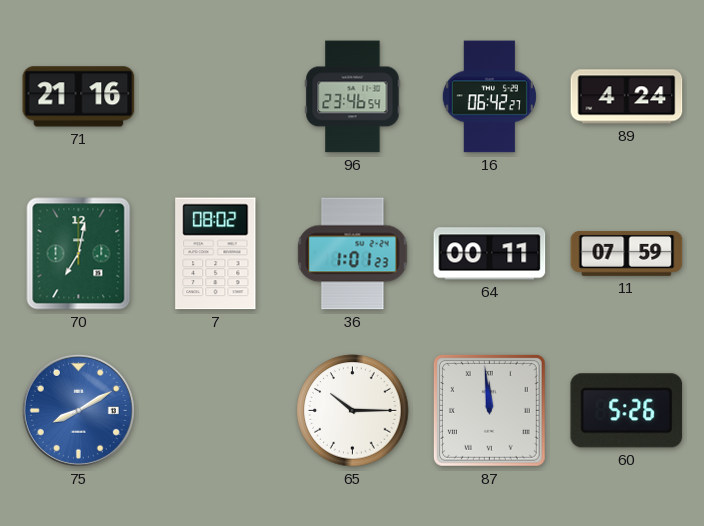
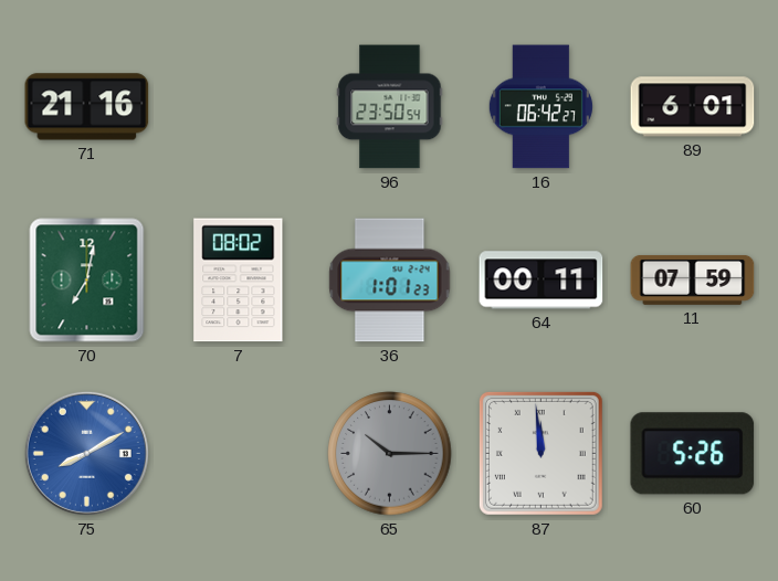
96: 23:46 -> 23:50
89: 4:24 -> 6:01
65 dial: white -> grey
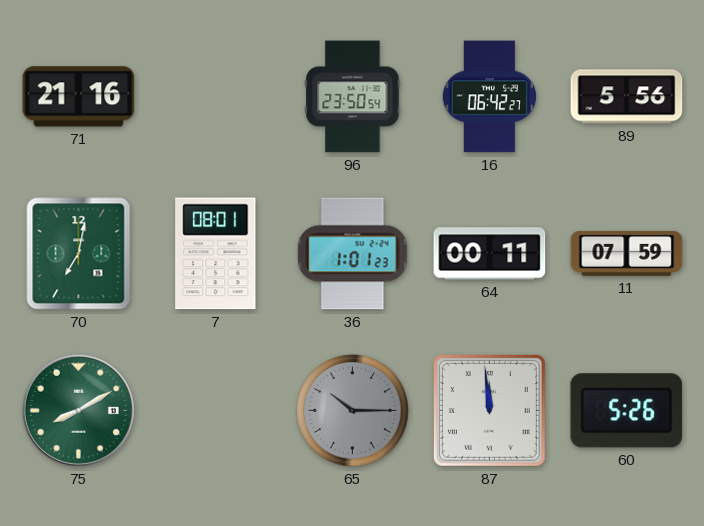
89: 6:01 -> 5:56
7: 08:02 -> 08:01
75 dial: blue -> green
